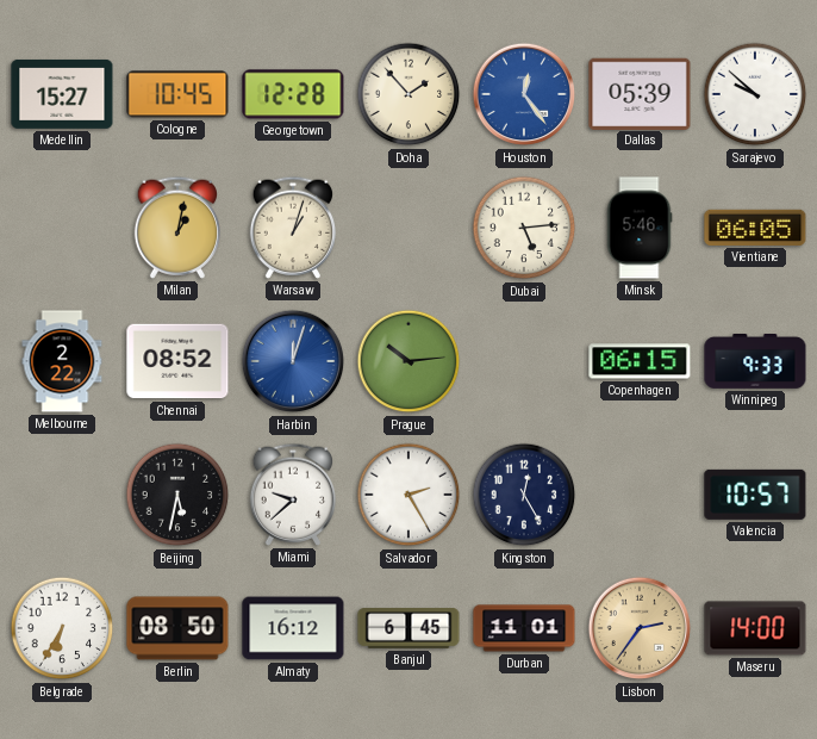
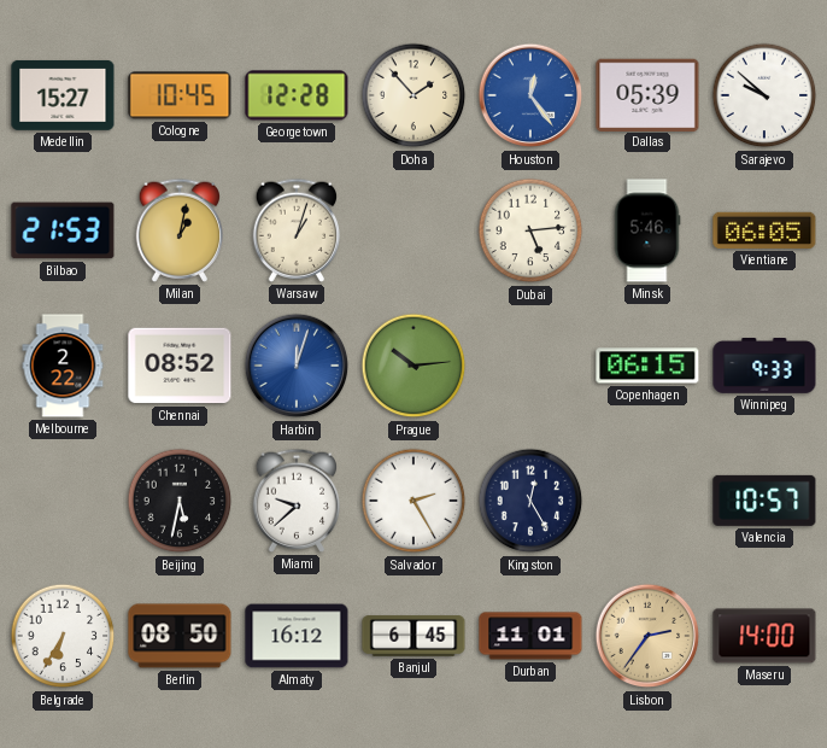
Bilbao: none -> 21:53
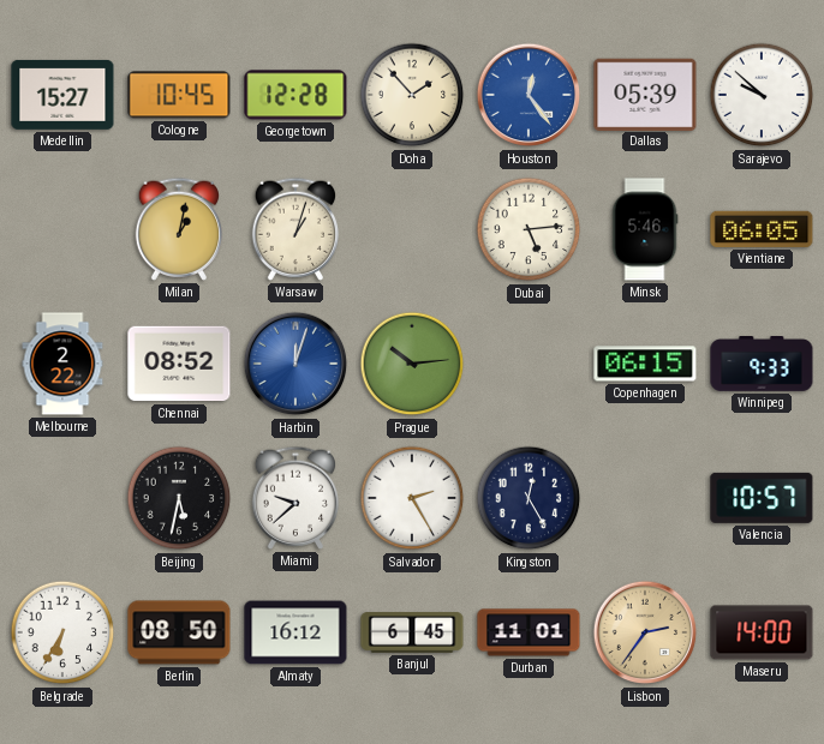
Bilbao: 21:53 -> none
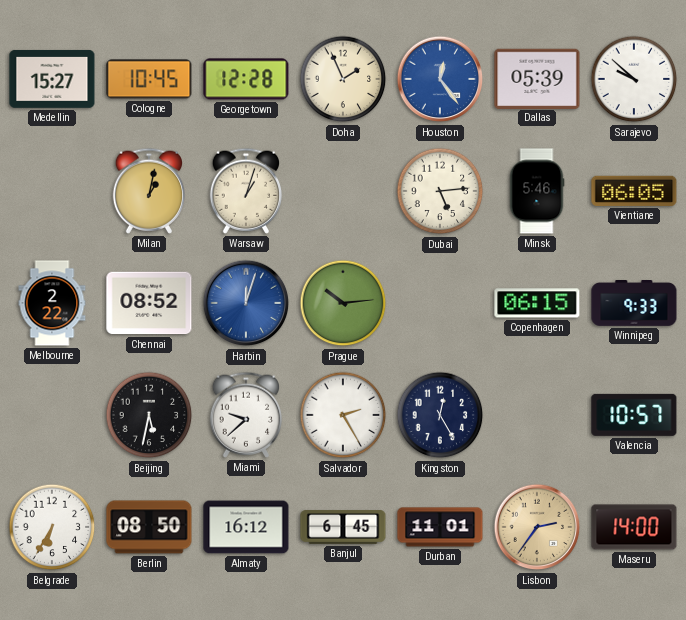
Doha: 1:53 -> 1:56
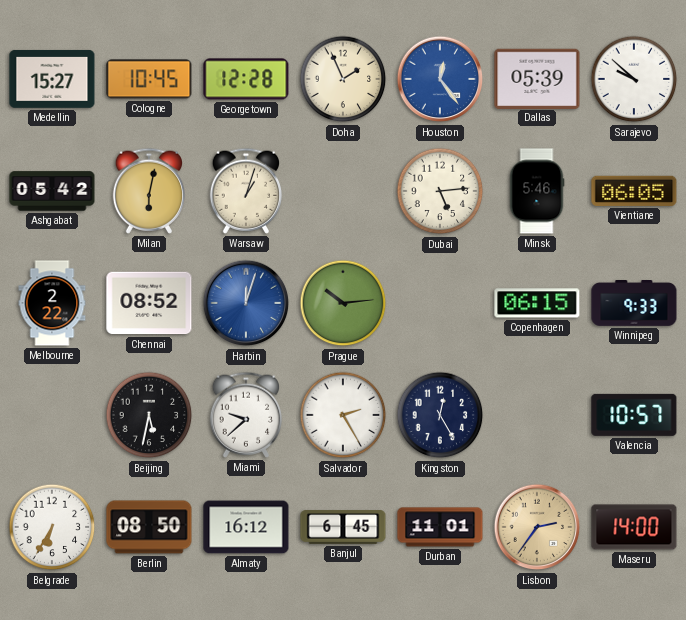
Ashgabat: none -> 05:42
Milan: 1:02 -> 6:02
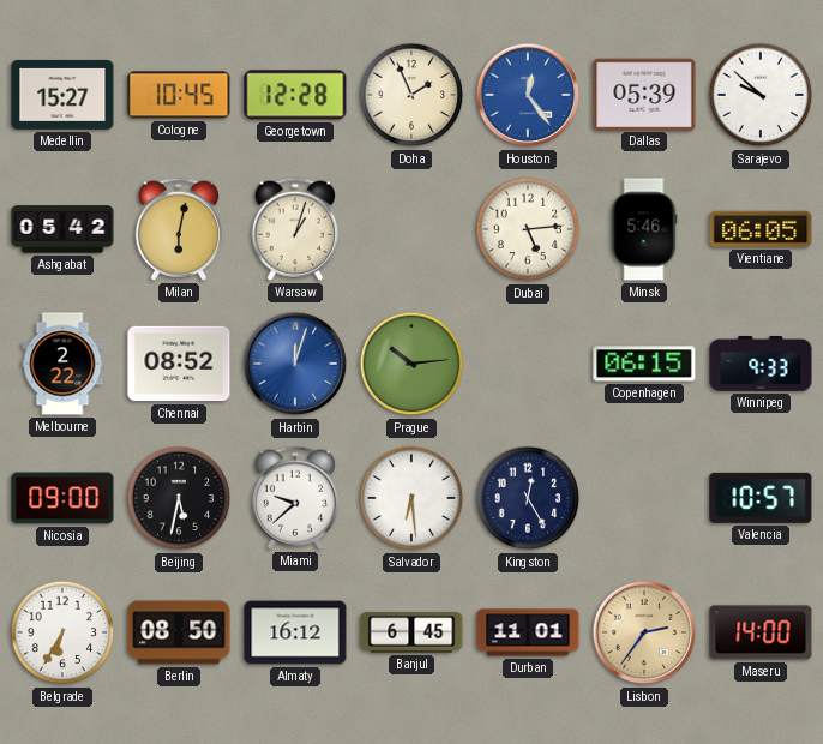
Nicosia: none -> 09:00
Salvador: 2:25 -> 6:29
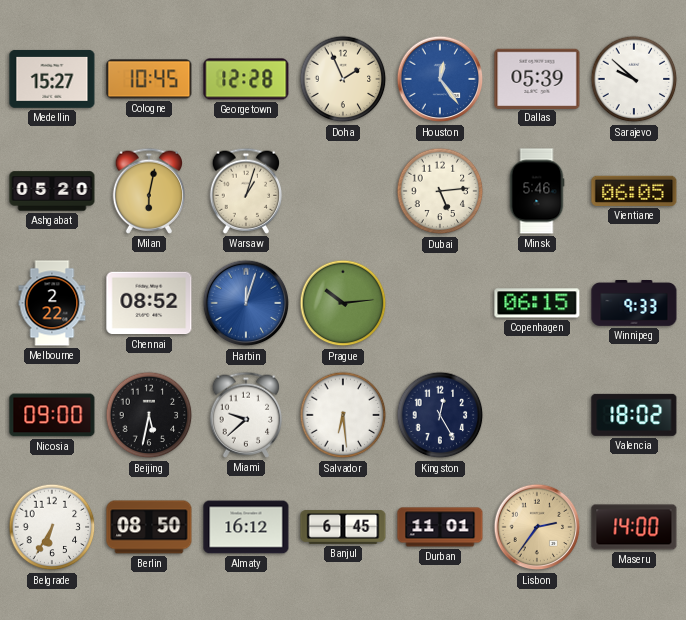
Ashgabat: 05:42 -> 05:20
Valencia: 10:57 -> 18:02
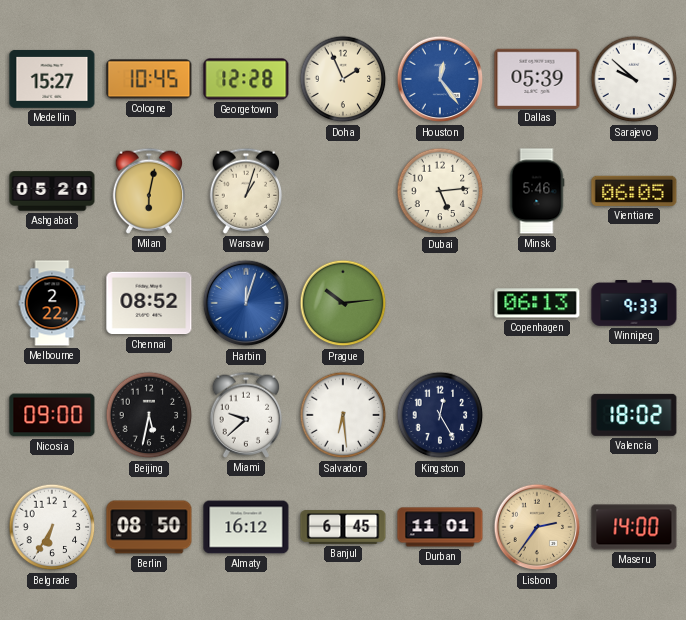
Copenhagen: 06:15 -> 06:13
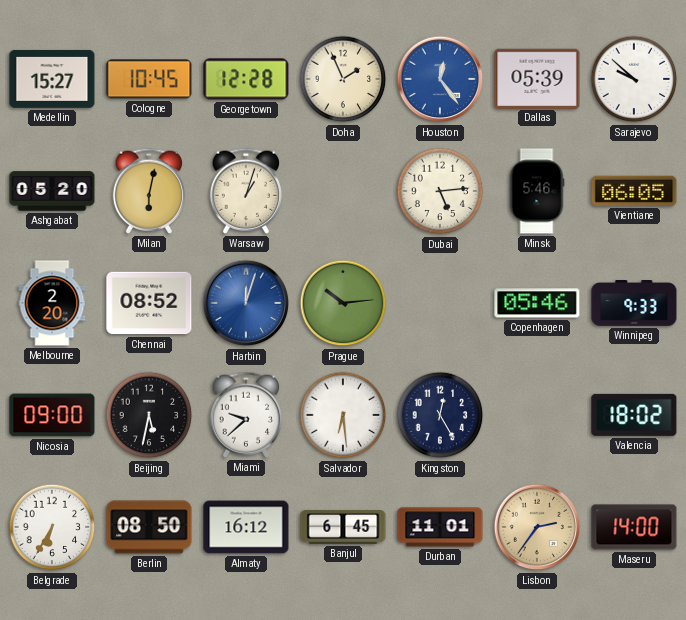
Melbourne: 2:22 -> 2:20
Copenhagen: 06:13 -> 05:46
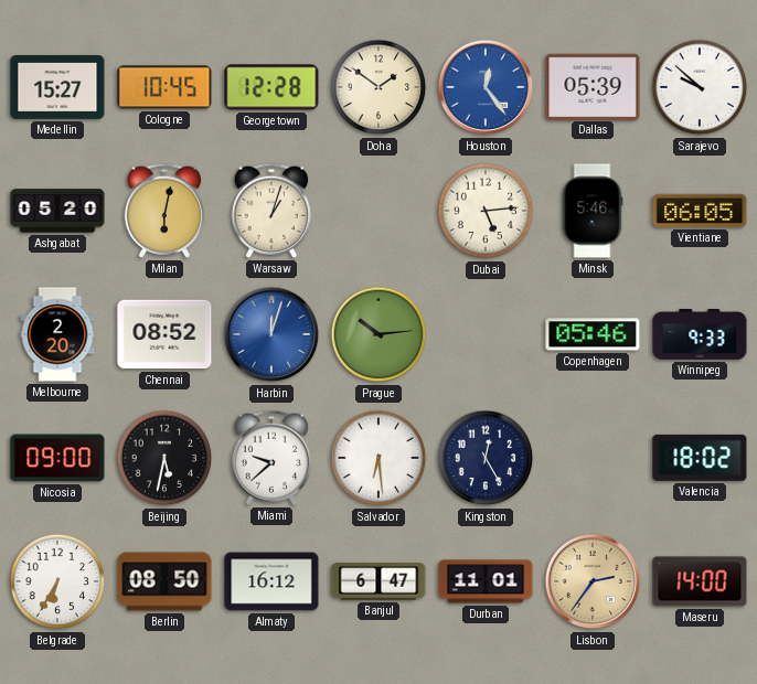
Doha: 1:56 -> 1:51
Banjul: 6:45 -> 6:47
